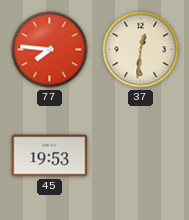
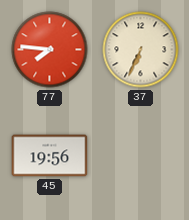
37: 12:31 -> 6:34
45: 19:53 -> 19:56
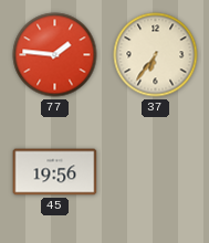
77: 7:46 -> 1:46
37: 6:34 -> 6:36
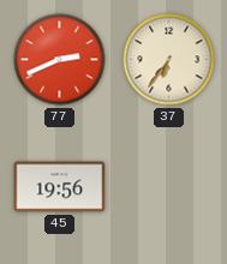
77: 1:46 -> 2:41
